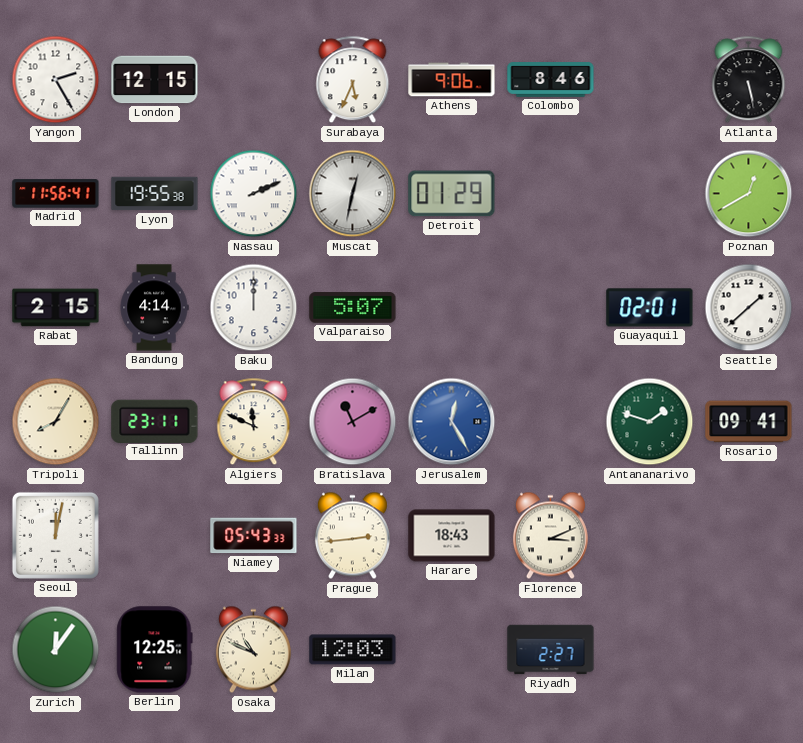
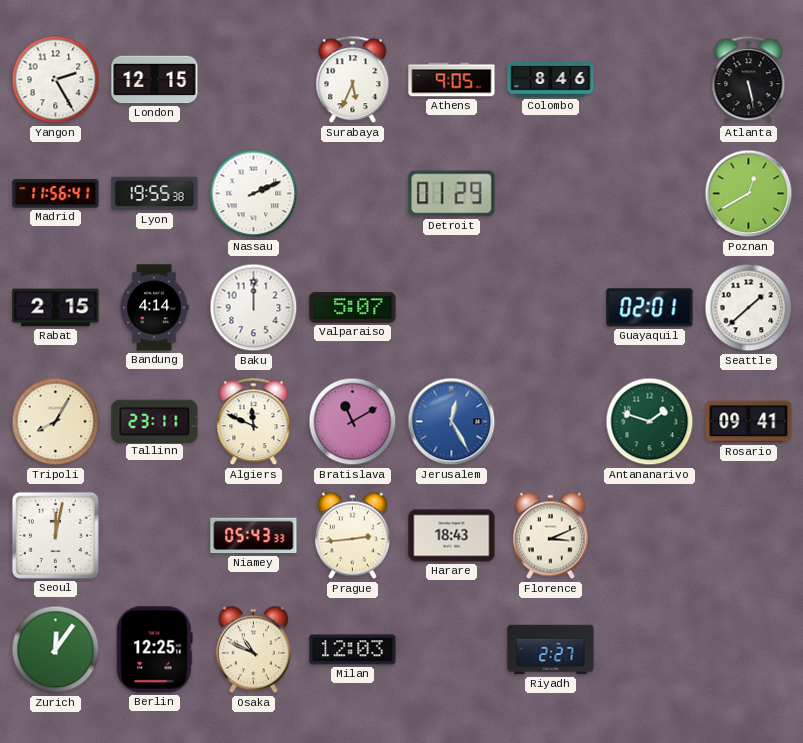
Athens: 9:06 -> 9:05
Muscat: 12:32 -> none
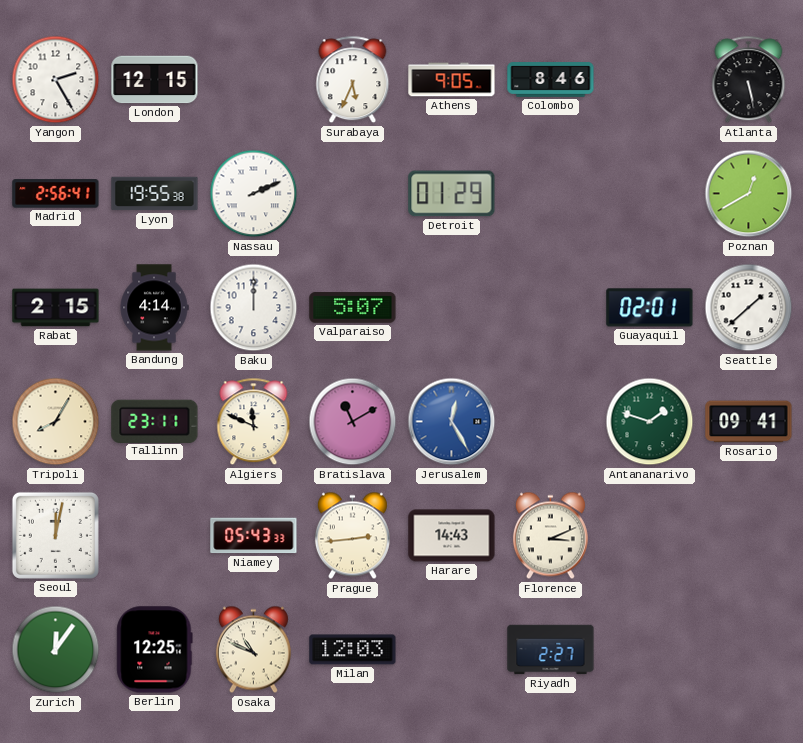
Madrid: 11:56 -> 2:56
Harare: 18:43 -> 14:43
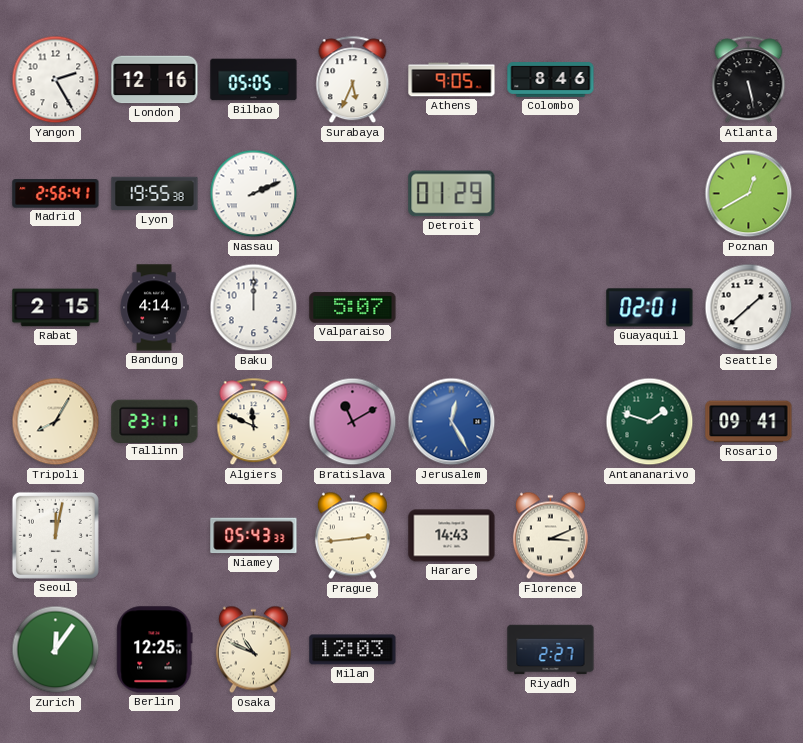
London: 12:15 -> 12:16
Bilbao: none -> 05:05
